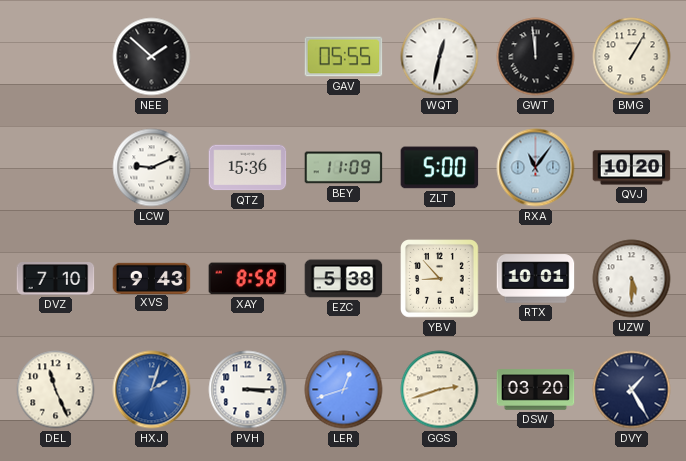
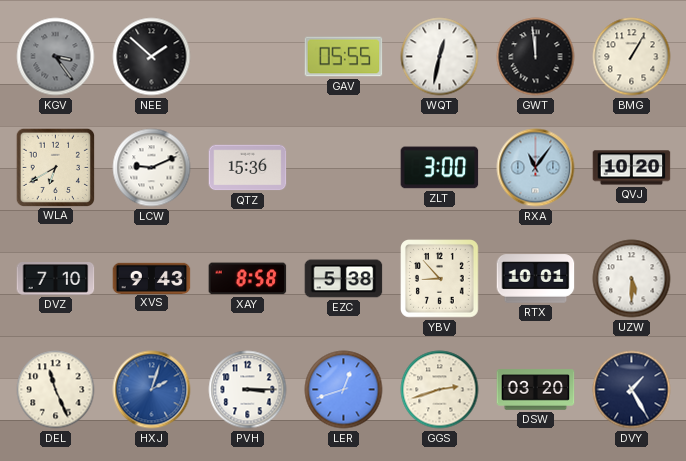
KGV: none -> 3:24
WLA: none -> 6:40
BEY: 11:09 -> none
ZLT: 5:00 -> 3:00
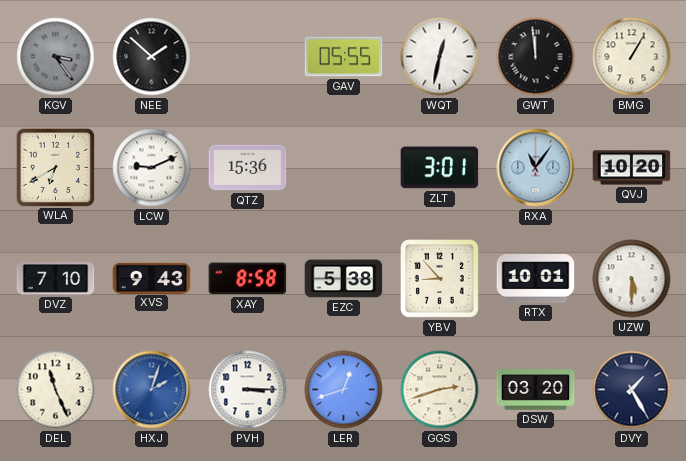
ZLT: 3:00 -> 3:01
